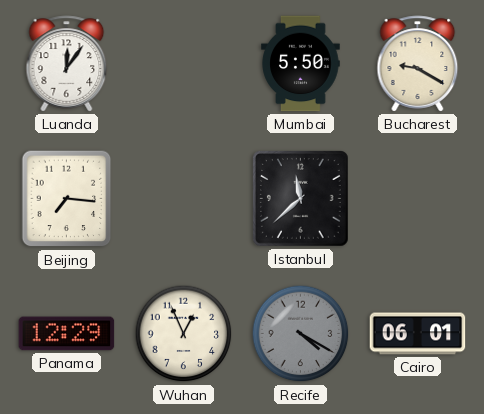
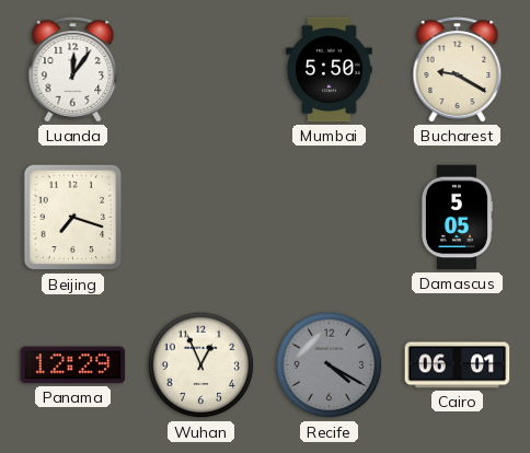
Beijing: 7:16 -> 7:18
Istanbul: 11:38 -> none
Damascus: none -> 5:05
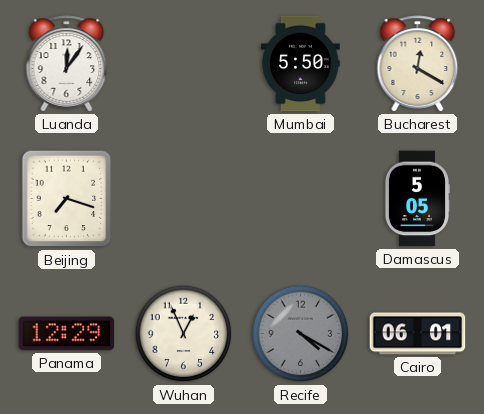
Bucharest: 9:20 -> 12:20
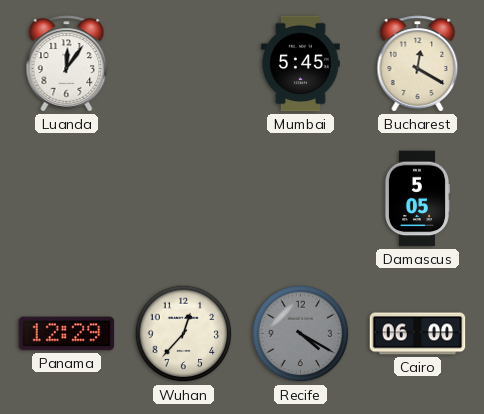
Mumbai: 5:50 -> 5:45
Beijing: 7:18 -> none
Wuhan: 12:56 -> 12:37
Cairo: 06:01 -> 06:00
